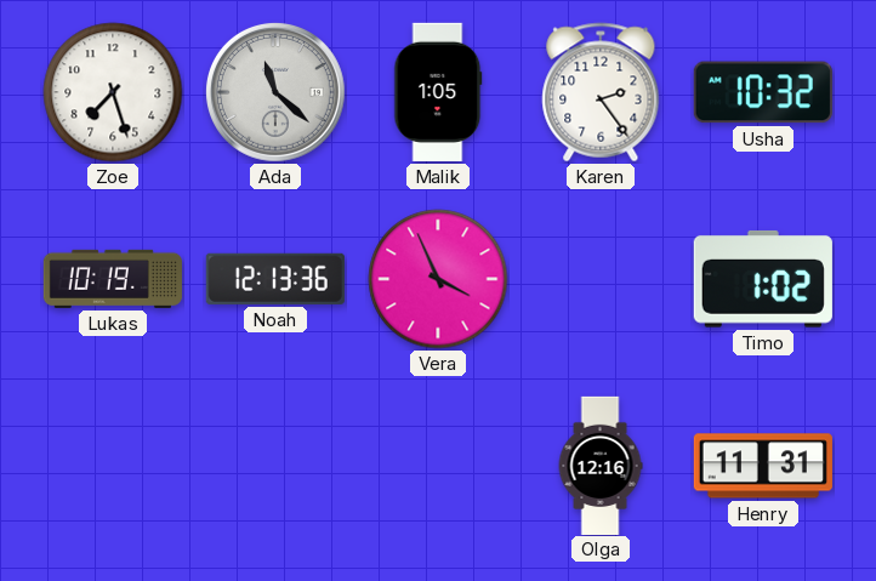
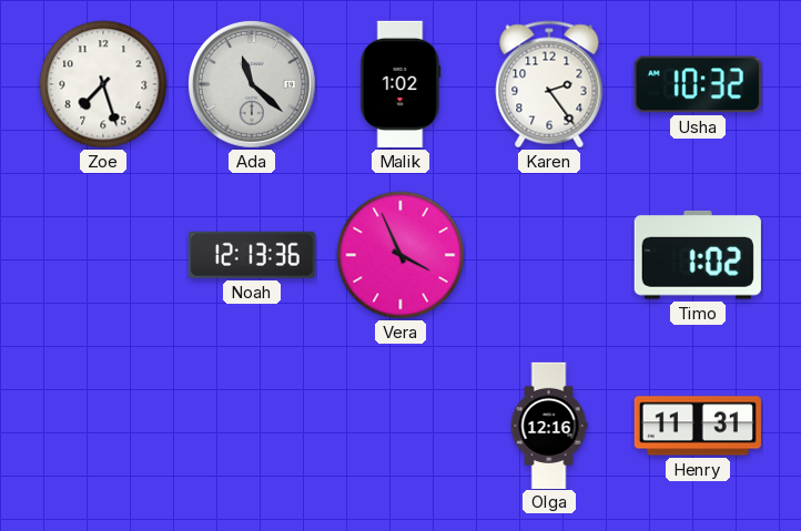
Malik: 1:05 -> 1:02
Lukas: 10:19 -> none
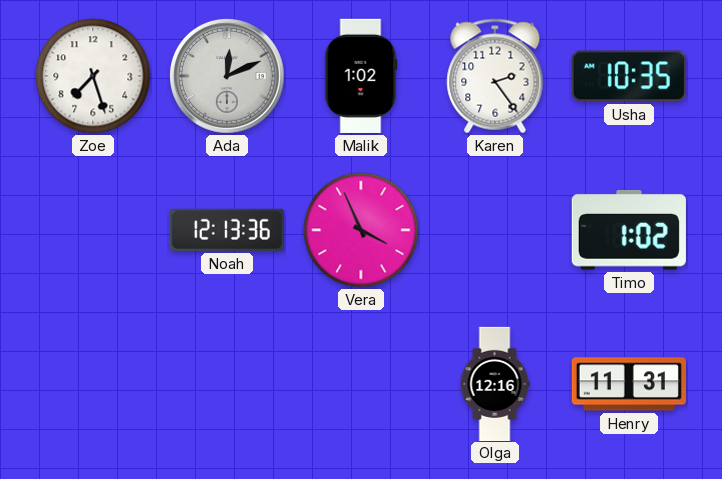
Ada: 11:22 -> 12:11
Usha: 10:32 -> 10:35
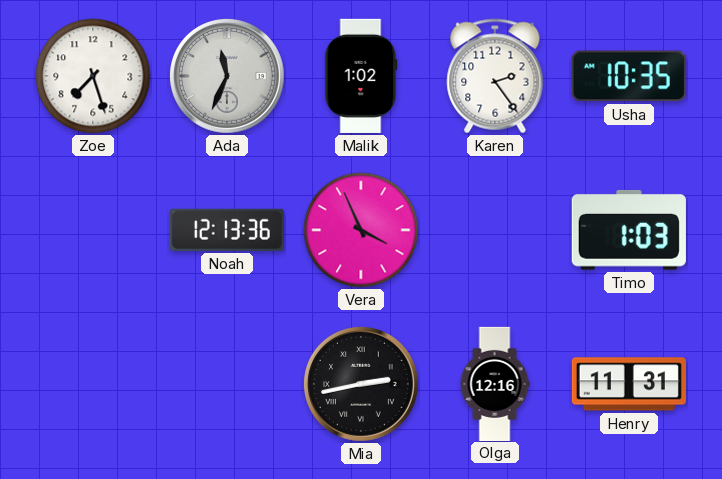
Ada: 12:11 -> 11:34
Timo: 1:02 -> 1:03
Mia: none -> 2:43
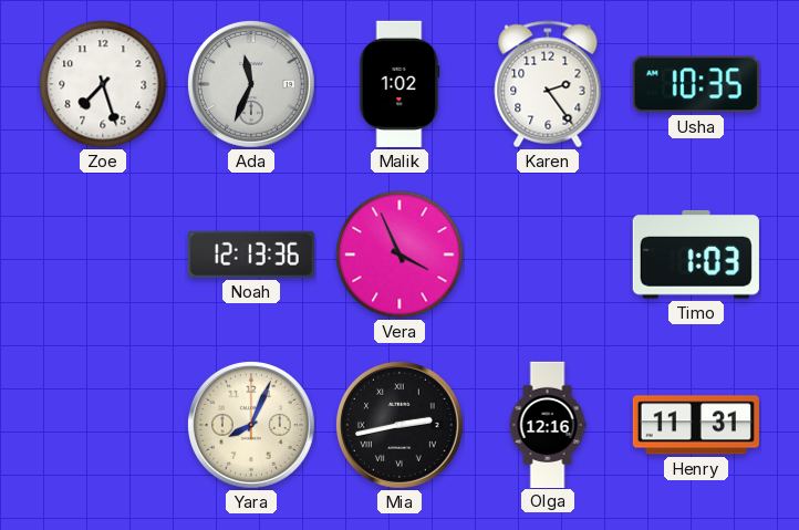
Yara: none -> 8:04
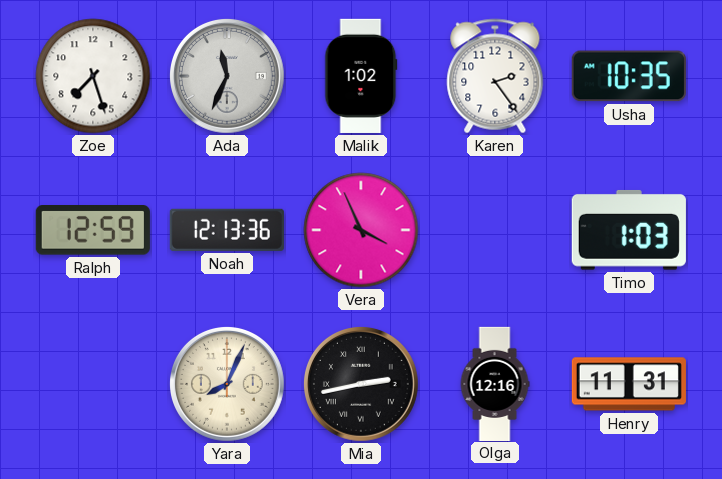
Ralph: none -> 12:59
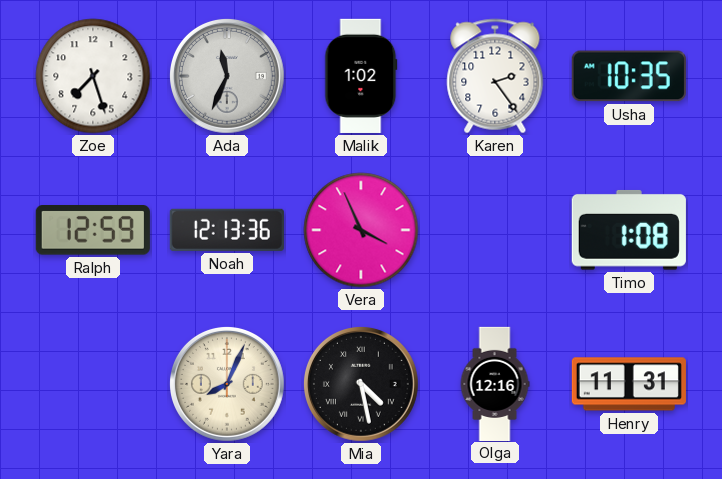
Timo: 1:03 -> 1:08
Mia: 2:43 -> 4:28
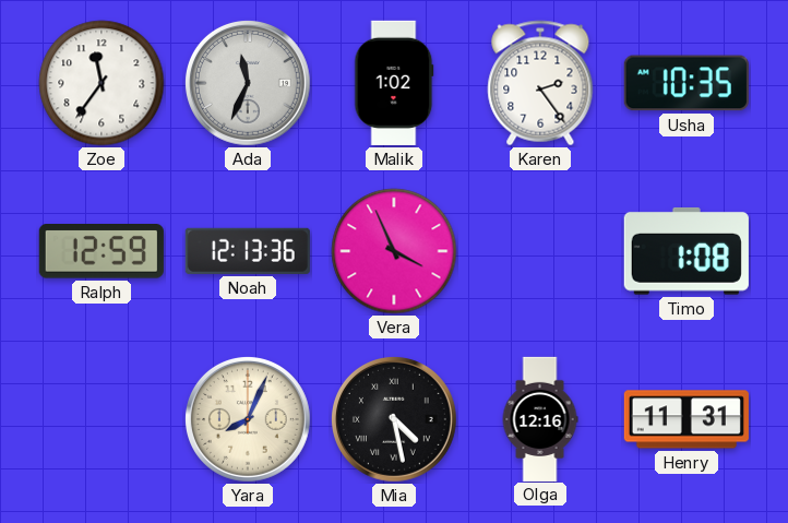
Zoe: 7:27 -> 11:36
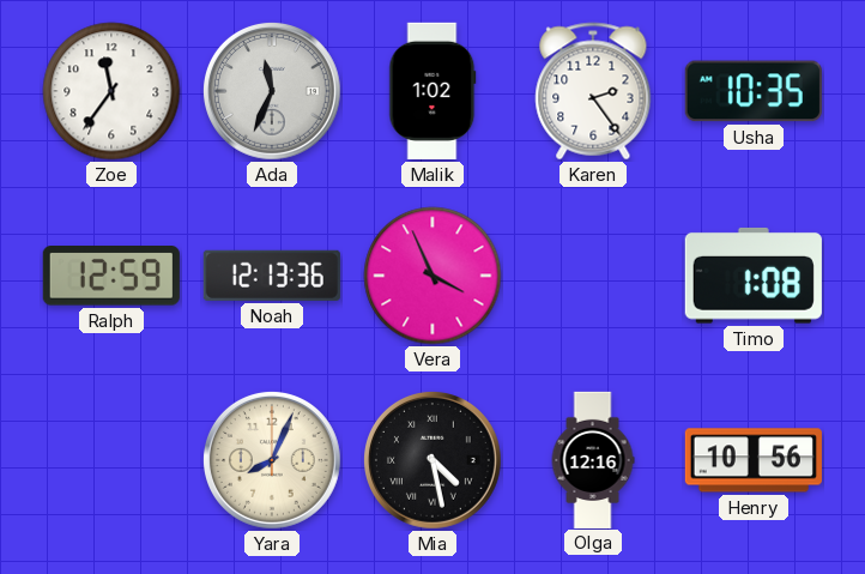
Henry: 11:31 -> 10:56
